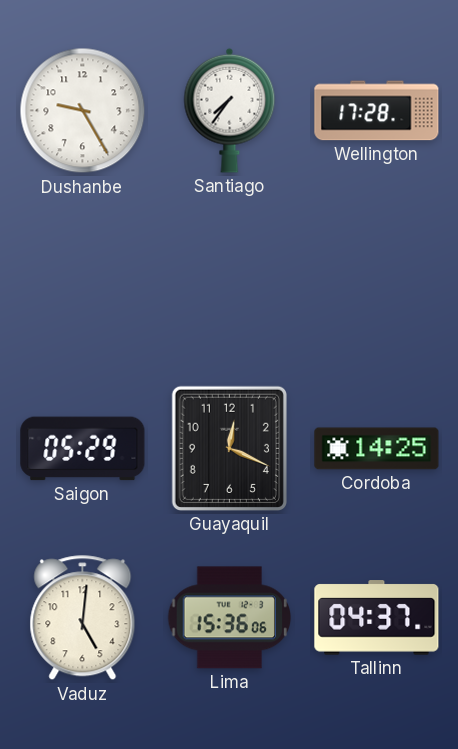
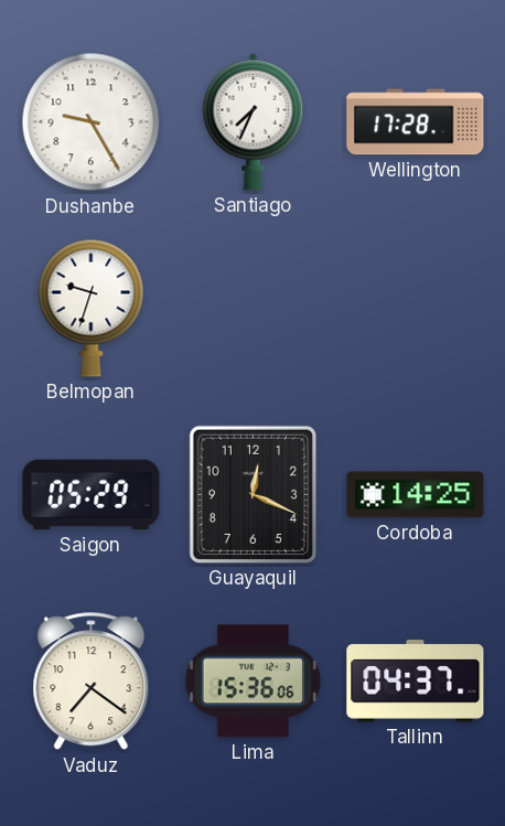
Santiago: 7:36 -> 7:34
Belmopan: none -> 9:33
Vaduz: 5:01 -> 7:21
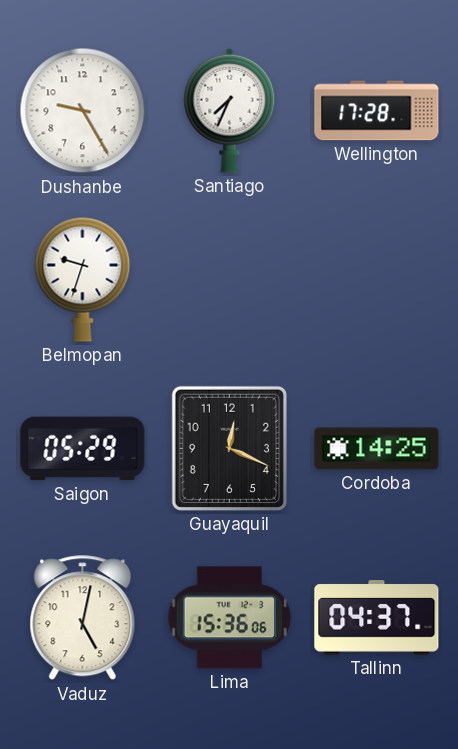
Vaduz: 7:21 -> 5:02
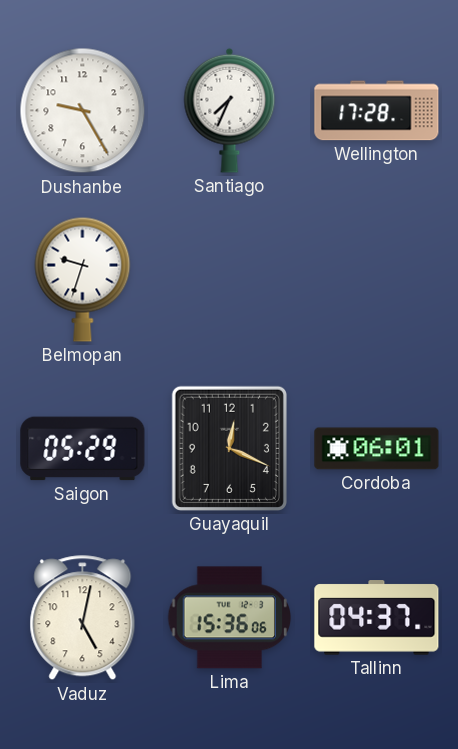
Cordoba: 14:25 -> 06:01
